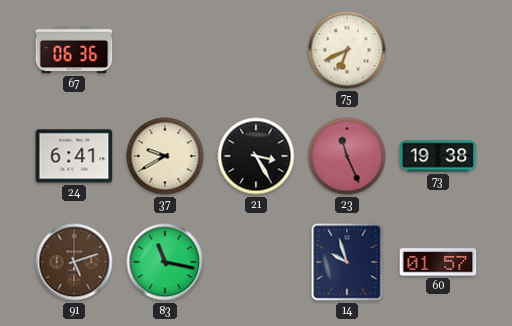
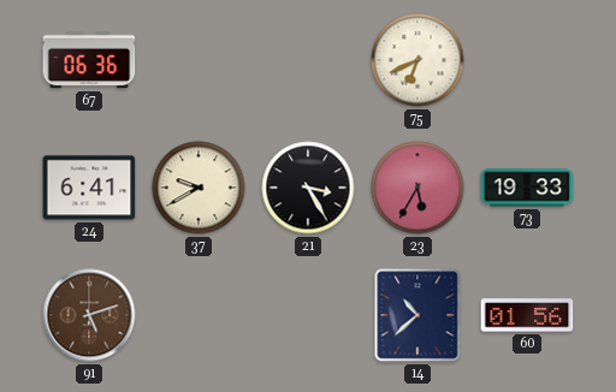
23: 11:26 -> 5:35
73: 19:38 -> 19:33
83: 11:17 -> none
14: 9:57 -> 10:38
60: 01:57 -> 01:56
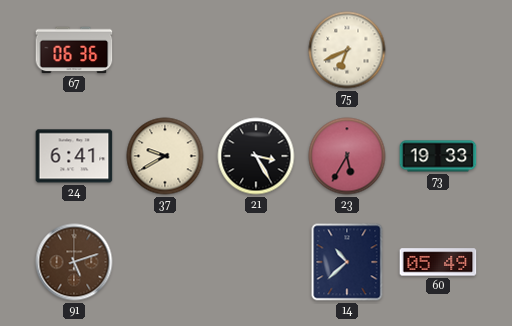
60: 01:56 -> 05:49
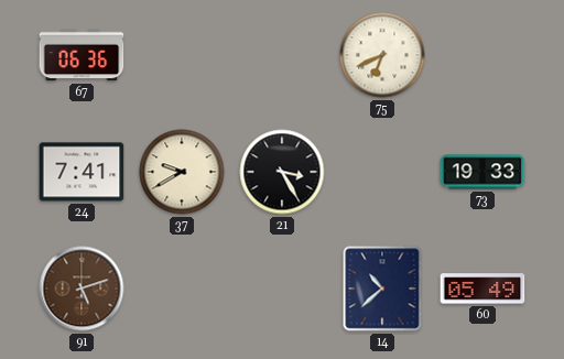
24: 6:41 -> 7:41
23: 5:35 -> none
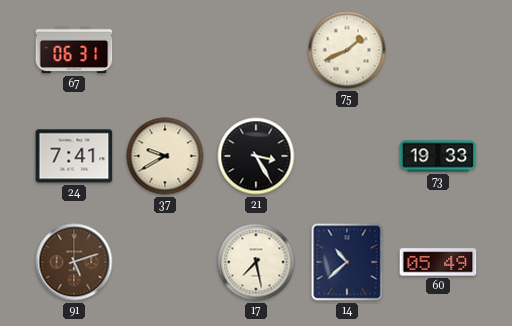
67: 06:36 -> 06:31
75: 6:41 -> 1:41
17: none -> 7:28
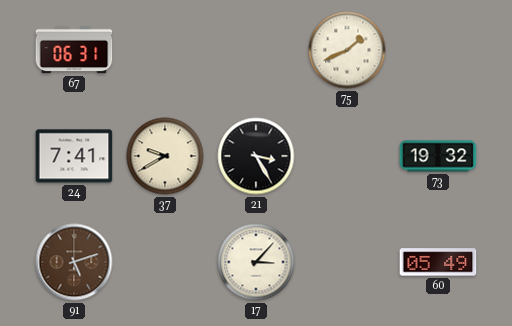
73: 19:33 -> 19:32
17: 7:28 -> 3:07
14: 10:38 -> none
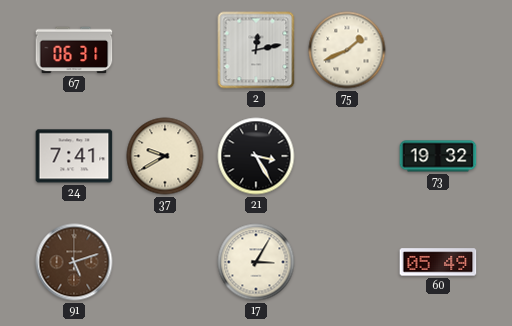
2: none -> 12:13
17: 3:07 -> 3:05
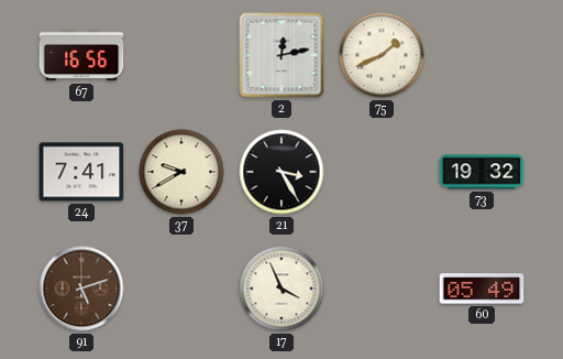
67: 06:31 -> 16:56
17: 3:05 -> 3:56
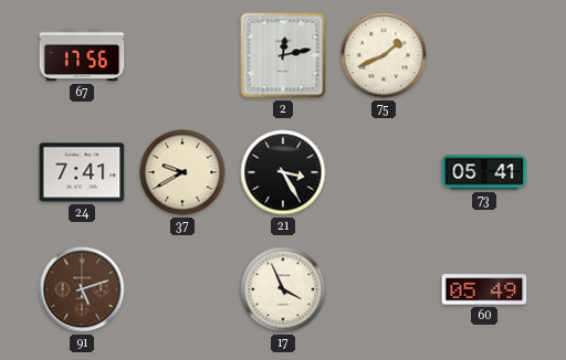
67: 16:56 -> 17:56
73: 19:32 -> 05:41
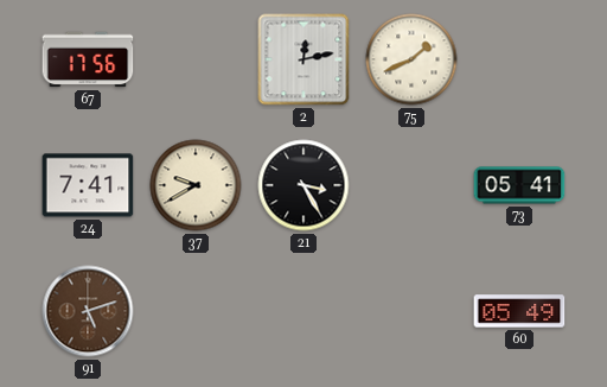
17: 3:56 -> none
